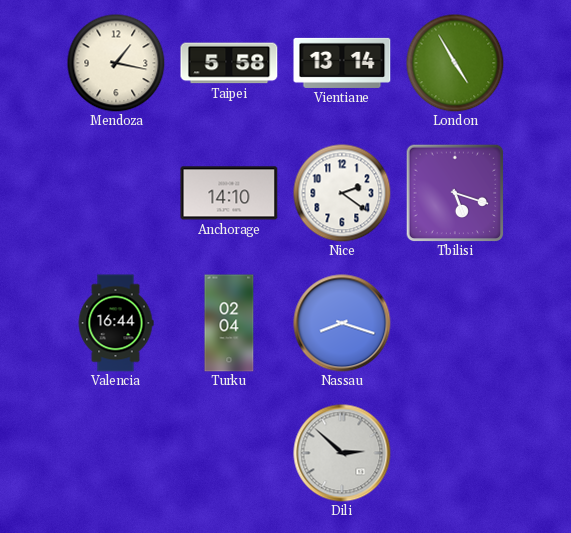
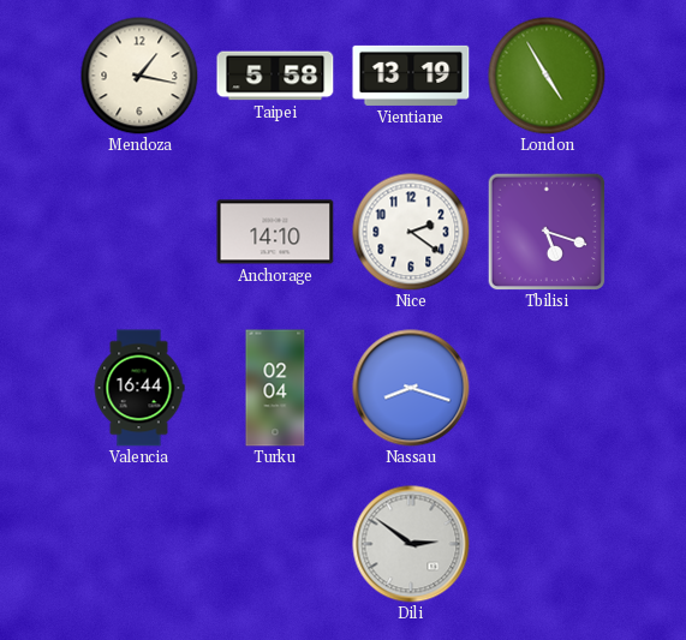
Vientiane: 13:14 -> 13:19
Dili: 2:52 -> 2:51
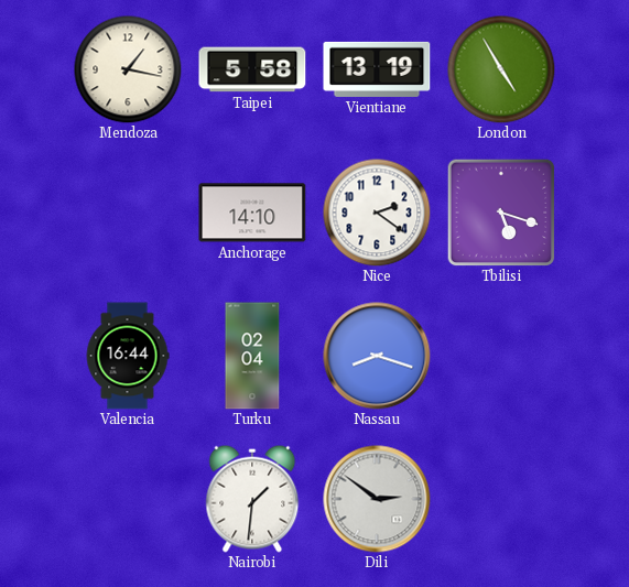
Nairobi: none -> 1:31
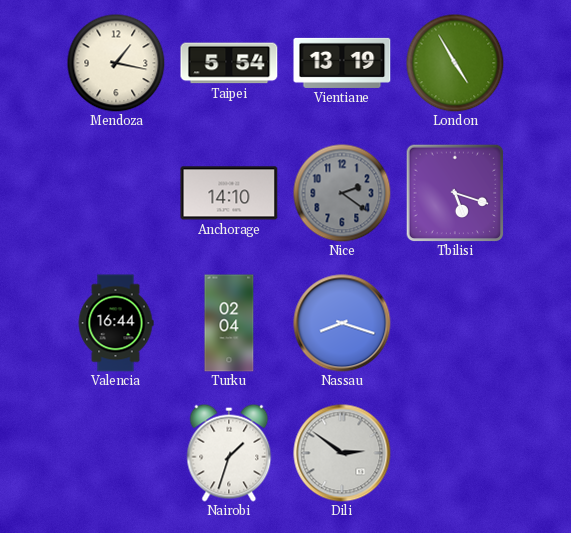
Taipei: 5:58 -> 5:54
Nice dial: white -> grey
Nairobi: 1:31 -> 1:33
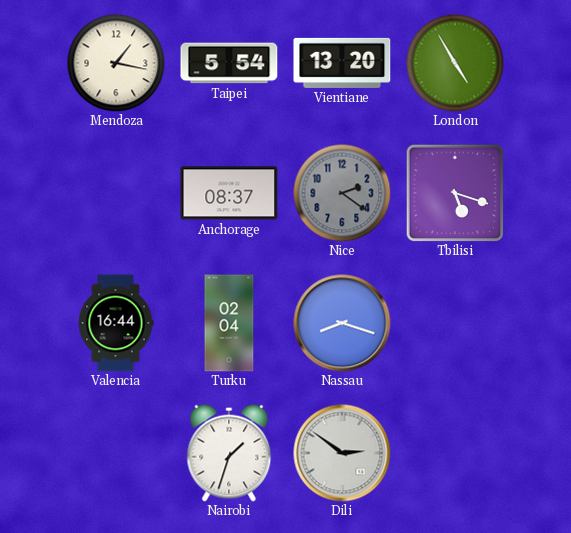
Vientiane: 13:19 -> 13:20
Anchorage: 14:10 -> 08:37
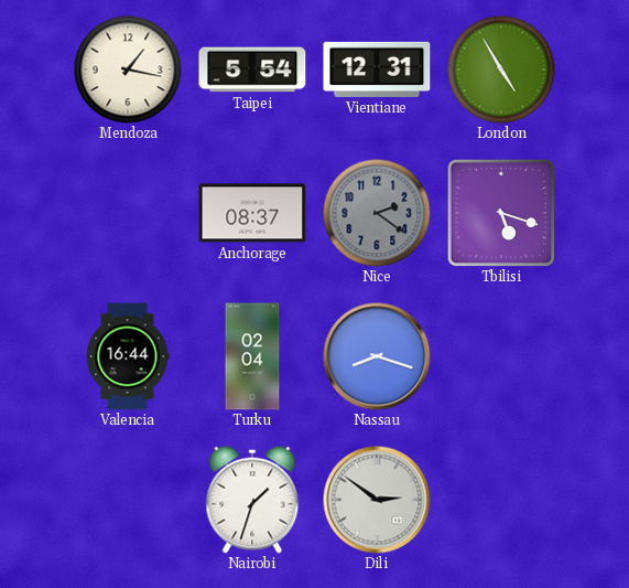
Vientiane: 13:20 -> 12:31
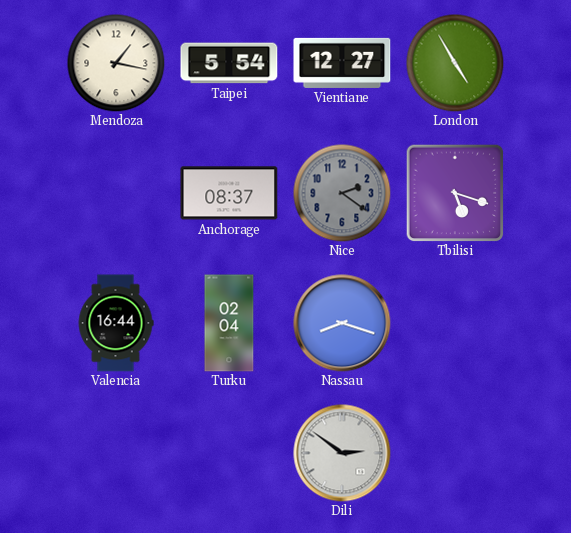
Vientiane: 12:31 -> 12:27
Nairobi: 1:33 -> none
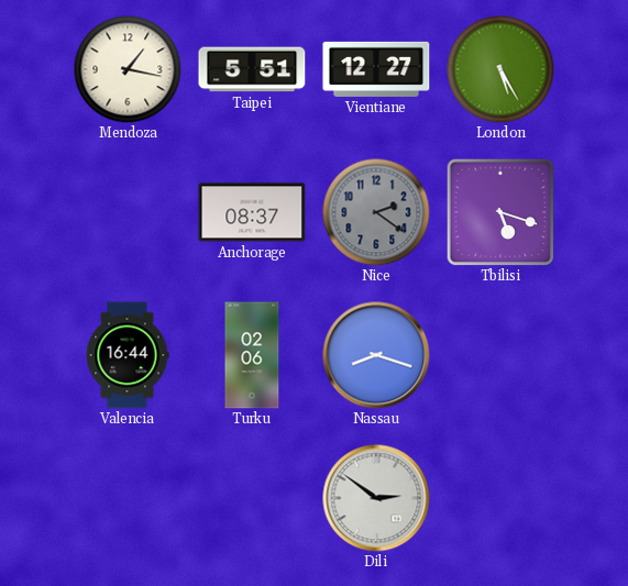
Taipei: 5:54 -> 5:51
London: 4:55 -> 5:25
Turku: 02:04 -> 02:06
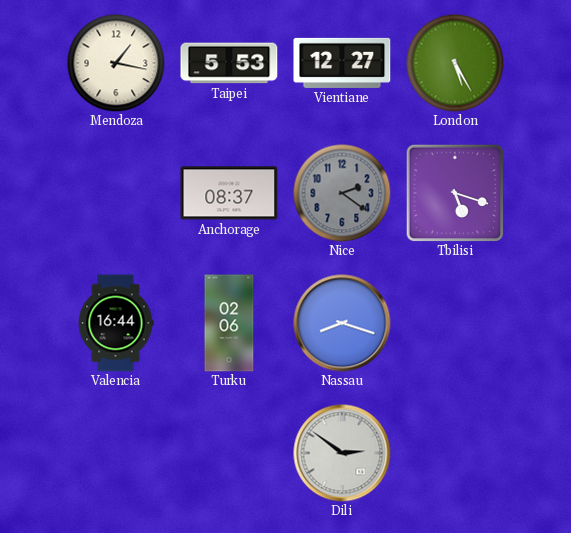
Taipei: 5:51 -> 5:53
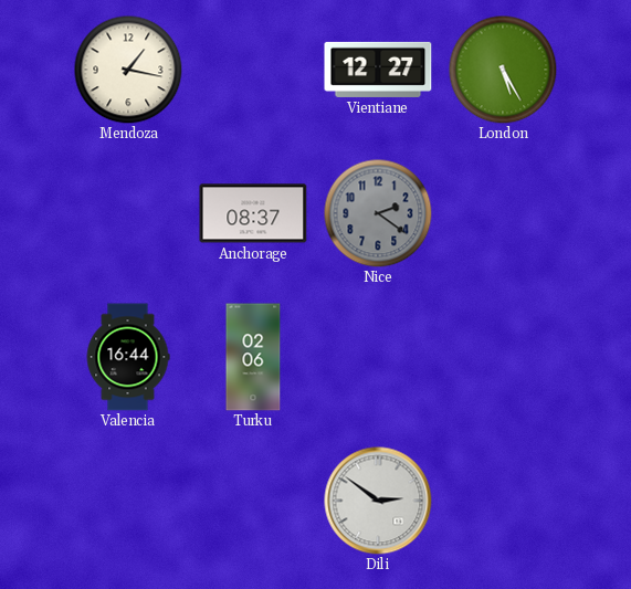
Taipei: 5:53 -> none
Tbilisi: 5:18 -> none
Nassau: 8:18 -> none
